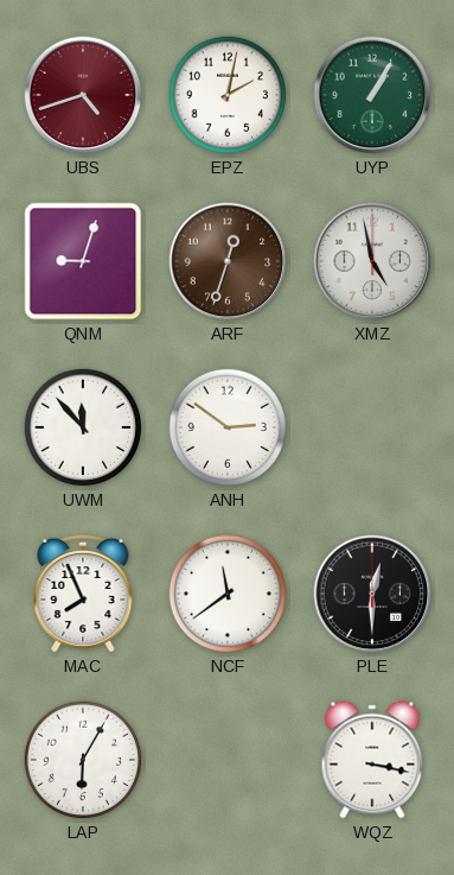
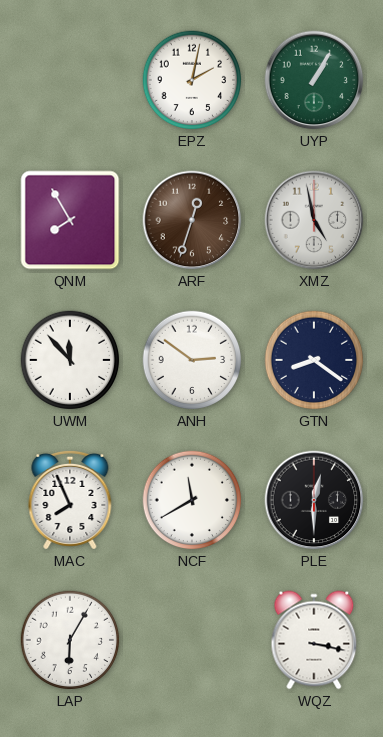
UBS: 4:42 -> none
QNM: 9:03 -> 7:55
GTN: none -> 8:21
NCF: 11:39 -> 11:40
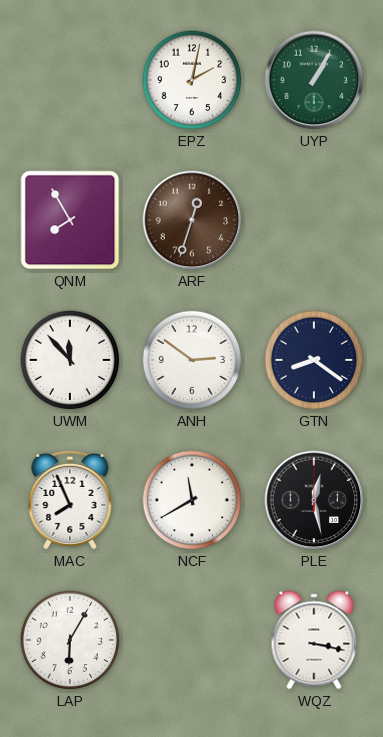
XMZ: 4:58 -> none
PLE: 12:30 -> 12:28
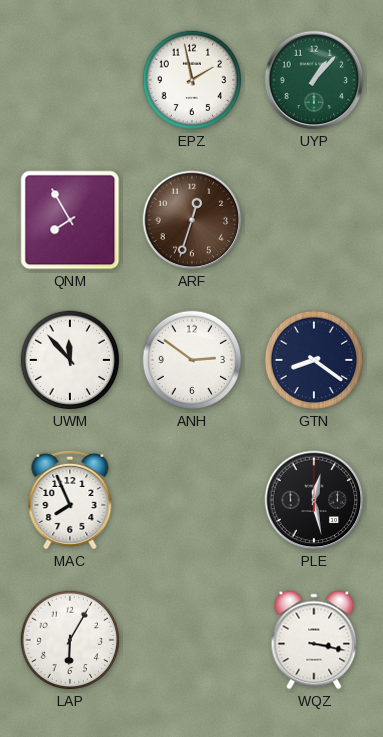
EPZ: 2:02 -> 1:58
UYP: 1:05 -> 1:07
NCF: 11:40 -> none
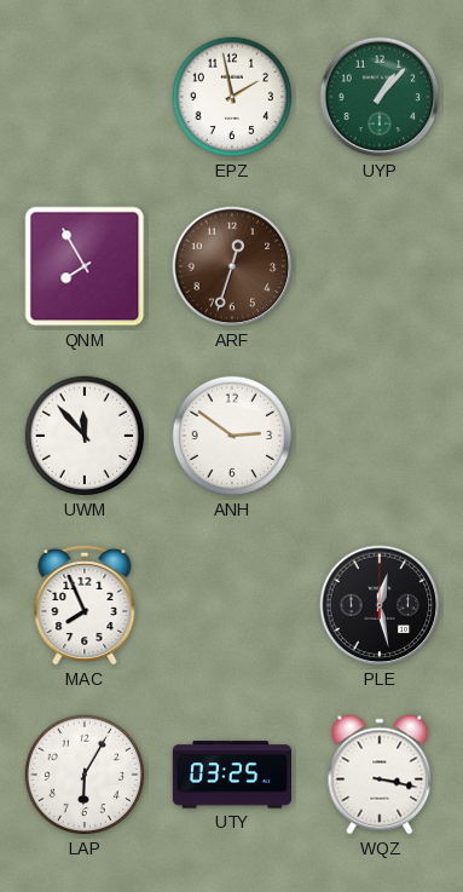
GTN: 8:21 -> none
UTY: none -> 03:25
